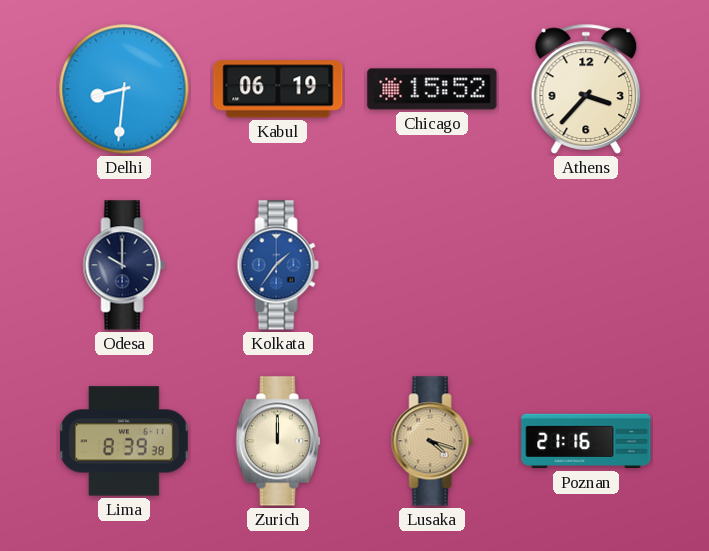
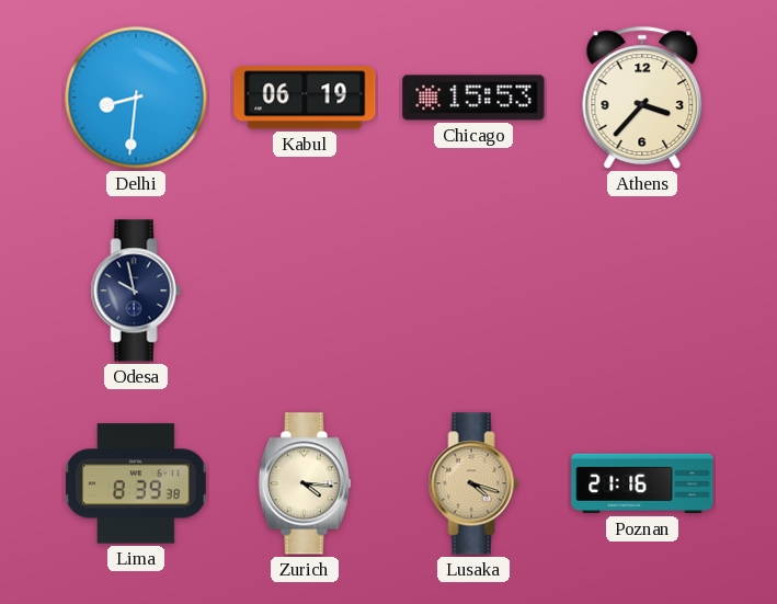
Chicago: 15:52 -> 15:53
Odesa: 10:00 -> 9:58
Kolkata: 1:36 -> none
Zurich: 12:00 -> 4:16
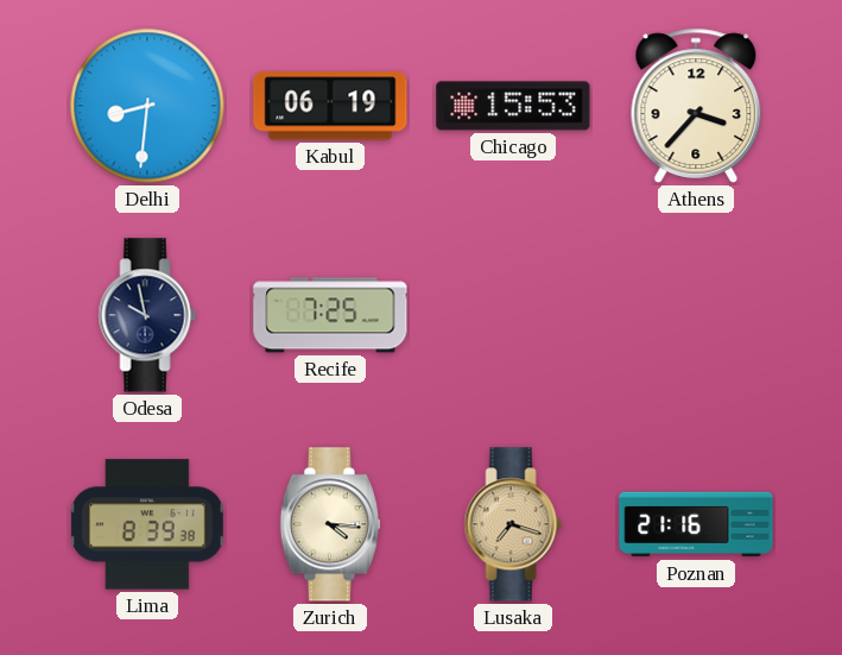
Recife: none -> 7:25
Lusaka: 4:18 -> 7:18
